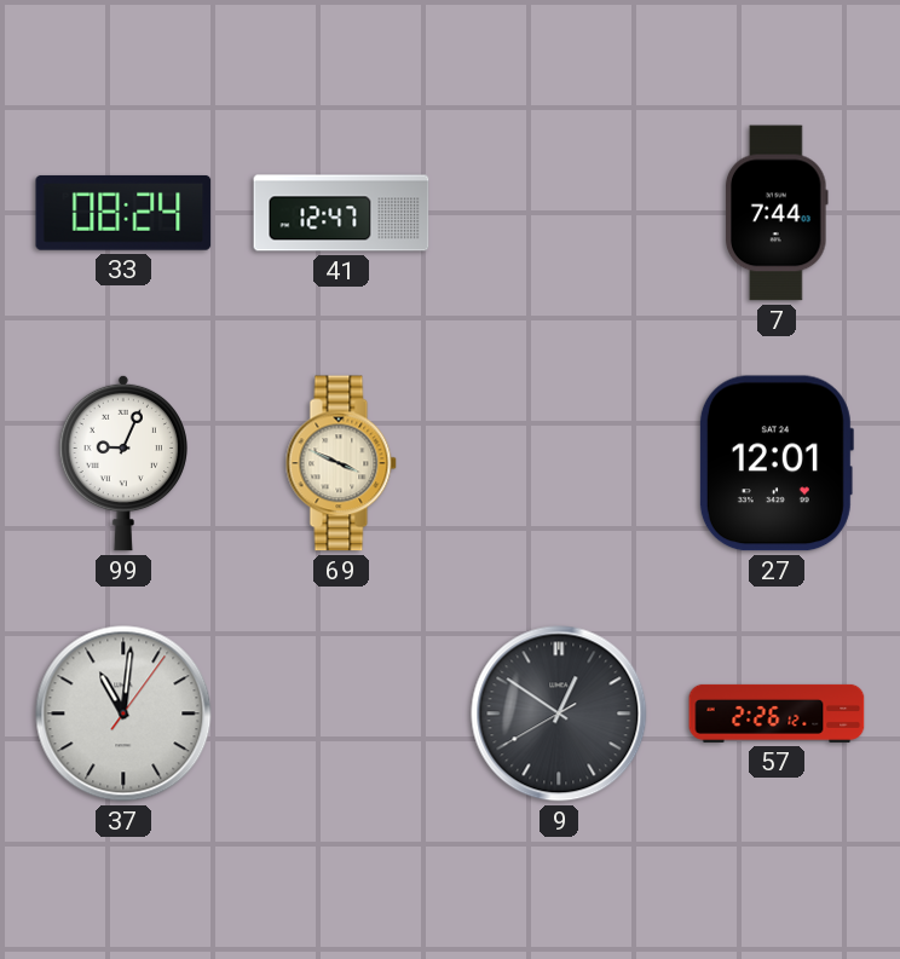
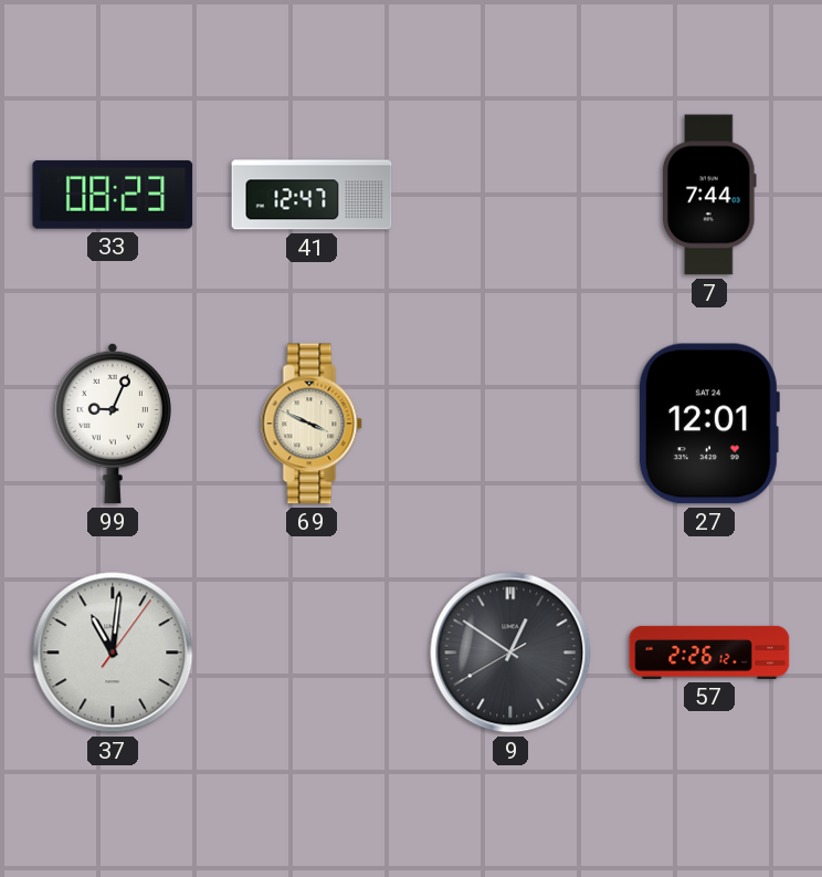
33: 08:24 -> 08:23
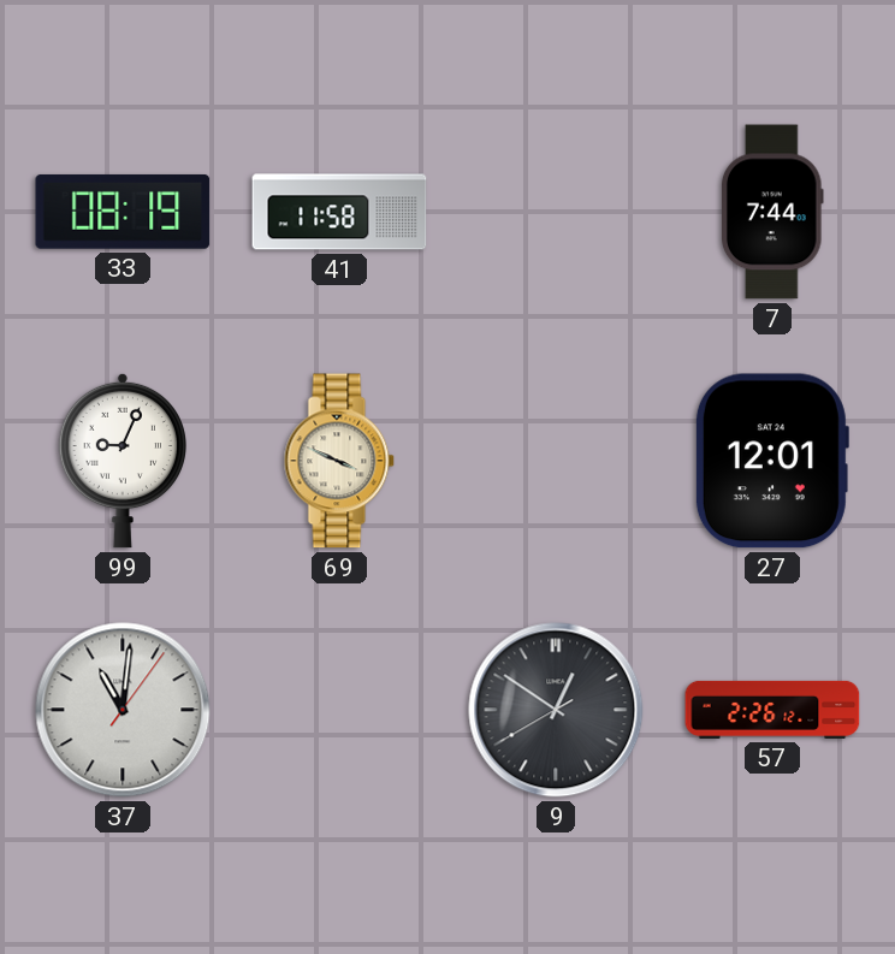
33: 08:23 -> 08:19
41: 12:47 -> 11:58
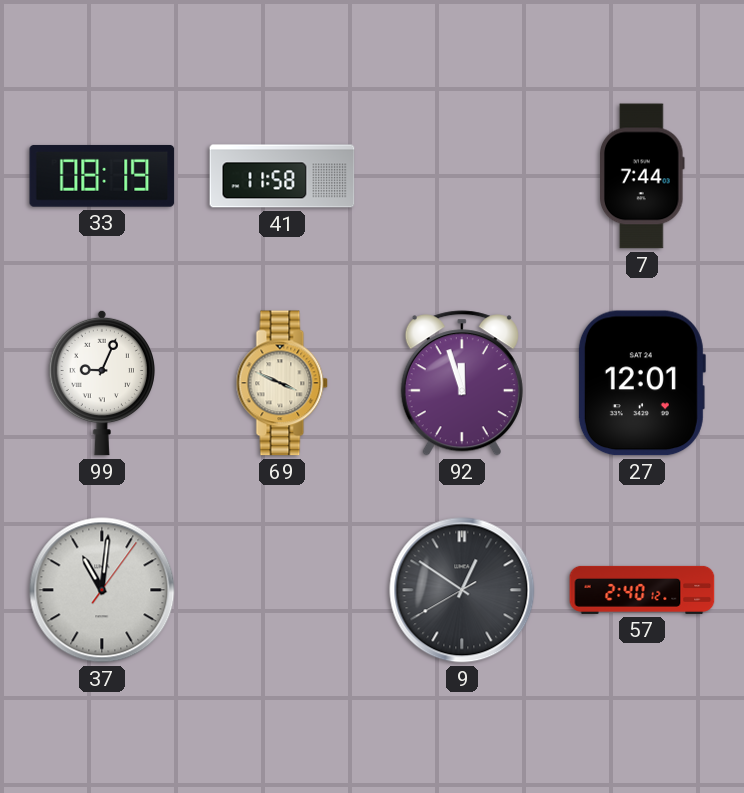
92: none -> 11:57
57: 2:26 -> 2:40
